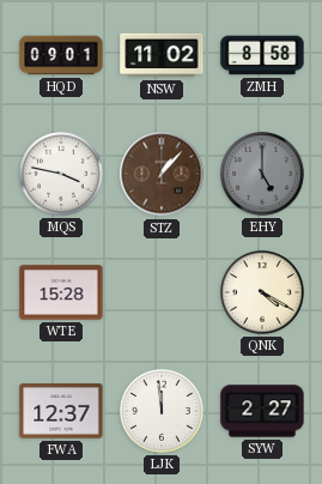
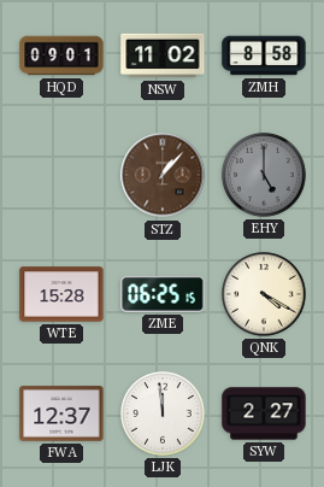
MQS: 3:47 -> none
ZME: none -> 06:25
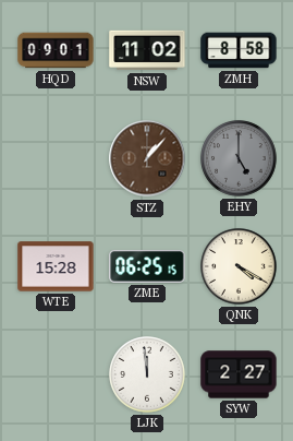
FWA: 12:37 -> none
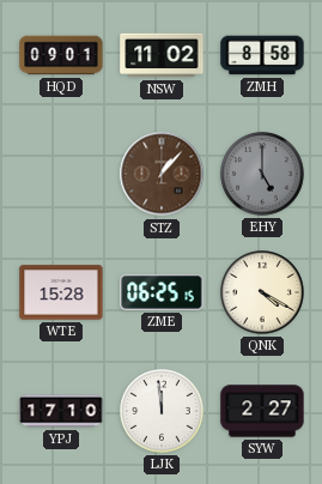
YPJ: none -> 17:10
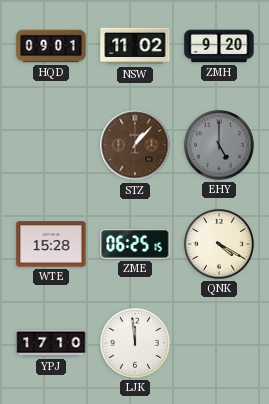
ZMH: 8:58 -> 9:20
SYW: 2:27 -> none
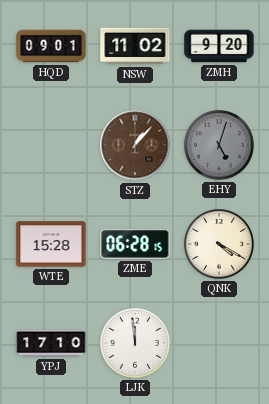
EHY: 5:00 -> 5:03
ZME: 06:25 -> 06:28
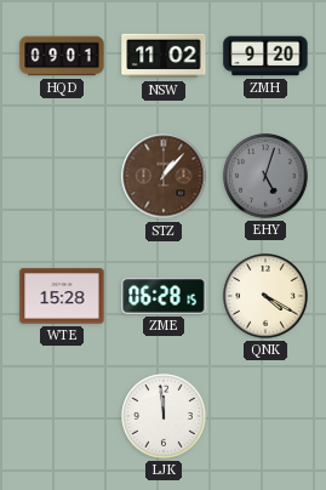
YPJ: 17:10 -> none
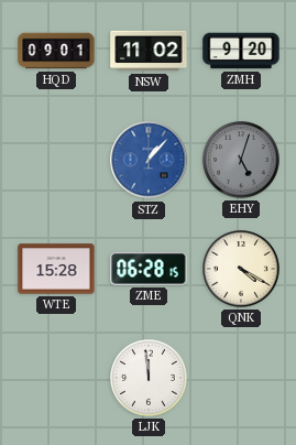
STZ dial: brown -> blue
